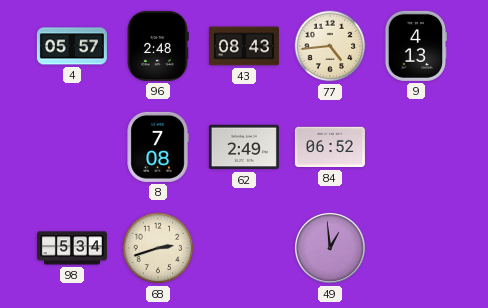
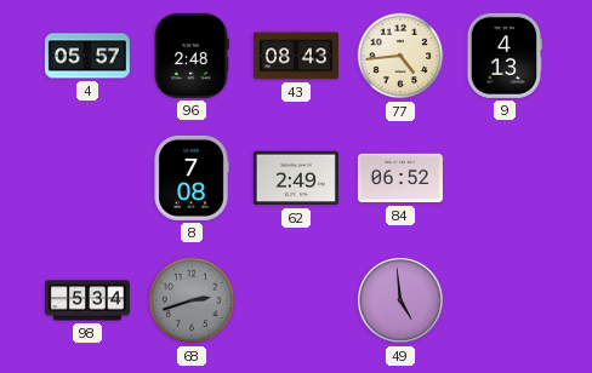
68 dial: cream -> grey
49: 12:59 -> 4:59
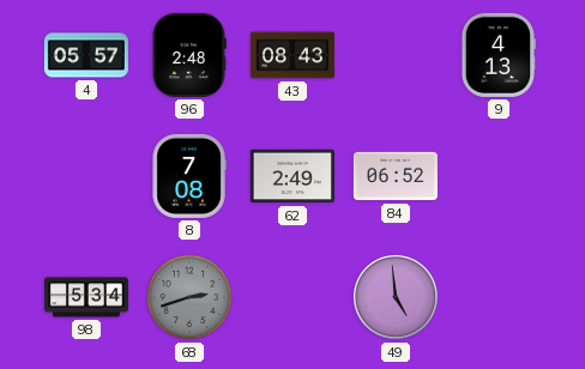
77: 4:44 -> none
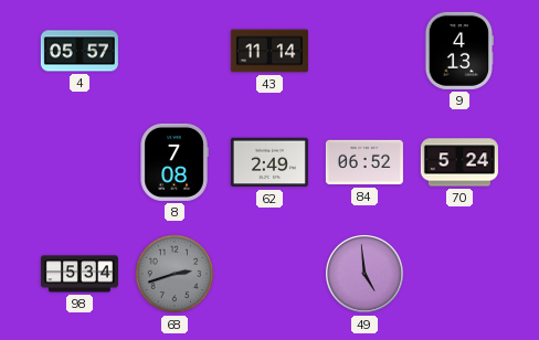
96: 2:48 -> none
43: 08:43 -> 11:14
70: none -> 5:24
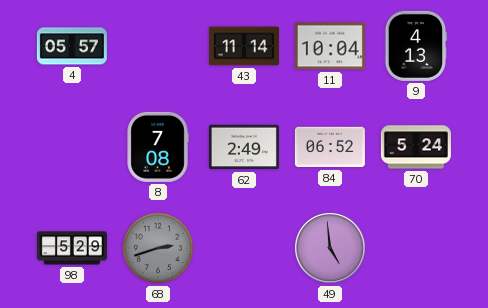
11: none -> 10:04
98: 5:34 -> 5:29
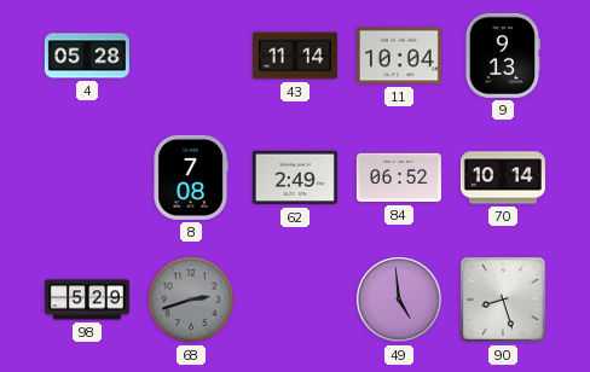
4: 05:57 -> 05:28
9: 4:13 -> 9:13
70: 5:24 -> 10:14
90: none -> 8:27
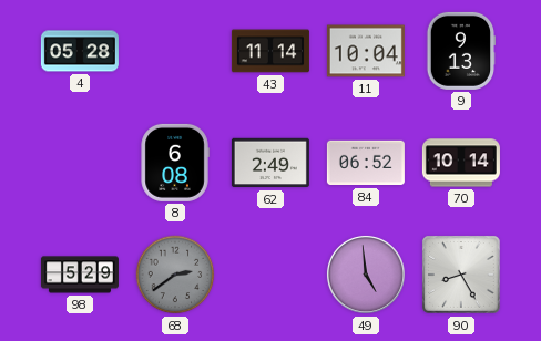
8: 7:08 -> 6:08
68: 2:42 -> 2:39
90: 8:27 -> 8:25
